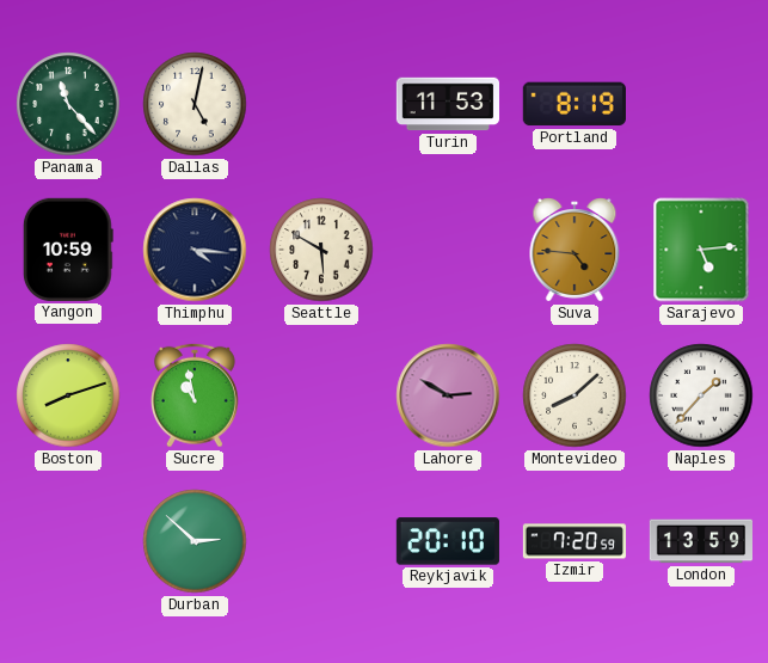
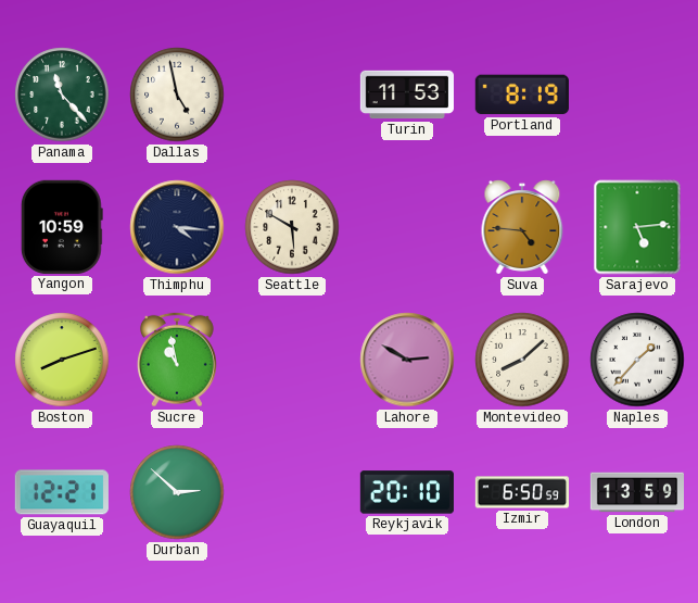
Dallas: 5:02 -> 4:58
Guayaquil: none -> 12:21
Izmir: 7:20 -> 6:50
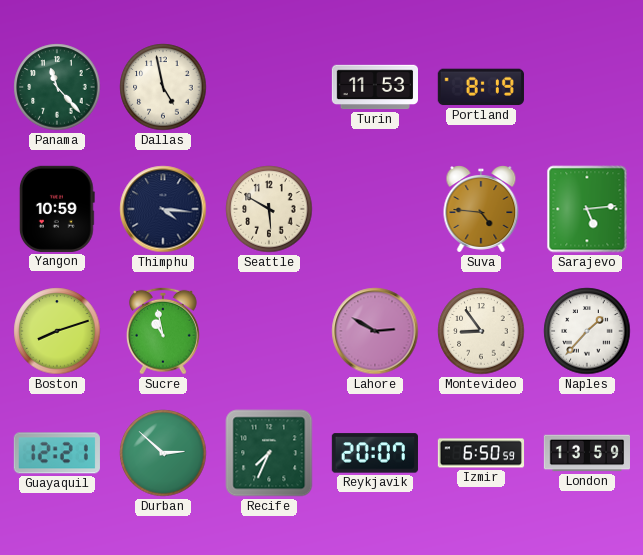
Montevideo: 8:08 -> 8:54
Recife: none -> 7:34
Reykjavik: 20:10 -> 20:07
